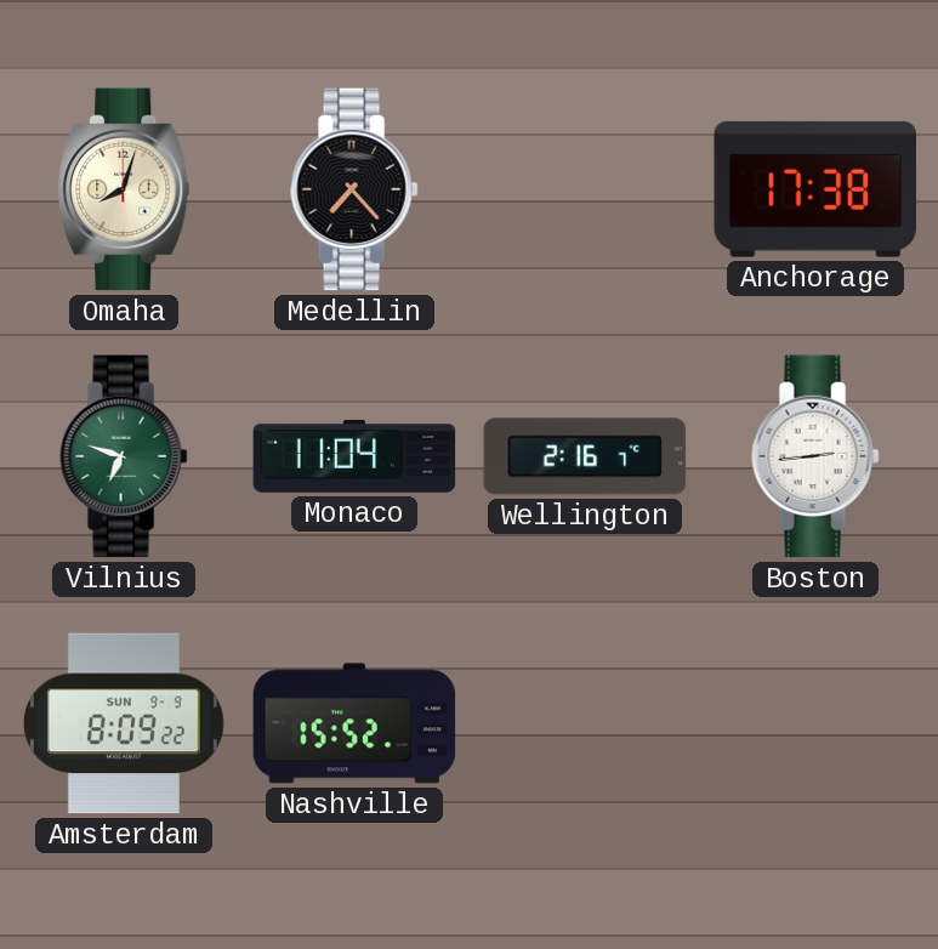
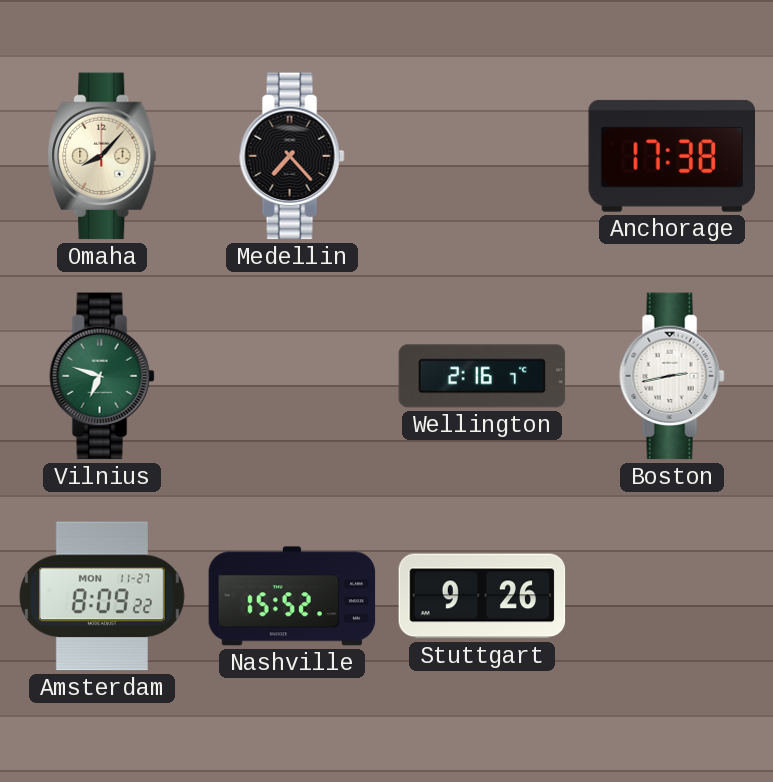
Omaha: 8:03 -> 8:07
Monaco: 11:04 -> none
Boston: 2:44 -> 2:43
Amsterdam date: SUN 9-9 -> MON 11-27
Stuttgart: none -> 9:26
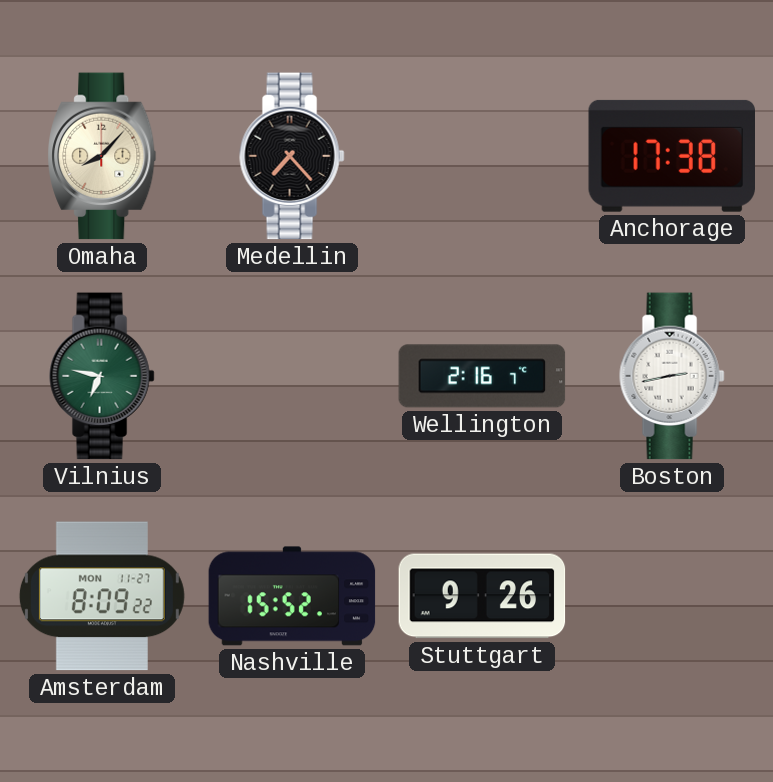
Vilnius: 6:48 -> 6:47
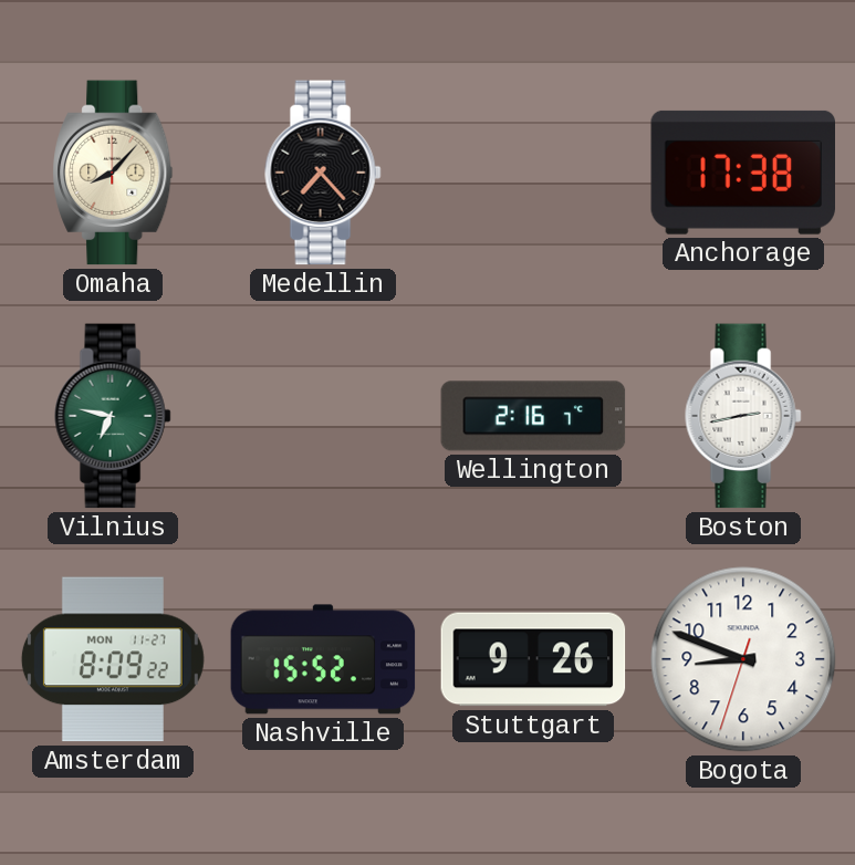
Bogota: none -> 8:48
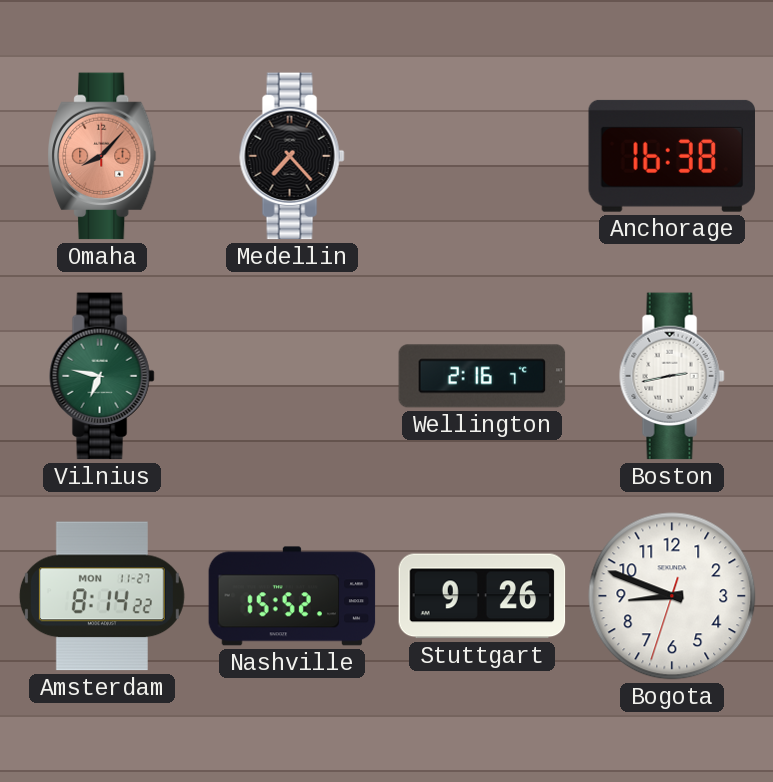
Omaha dial: cream -> salmon
Anchorage: 17:38 -> 16:38
Amsterdam: 8:09 -> 8:14
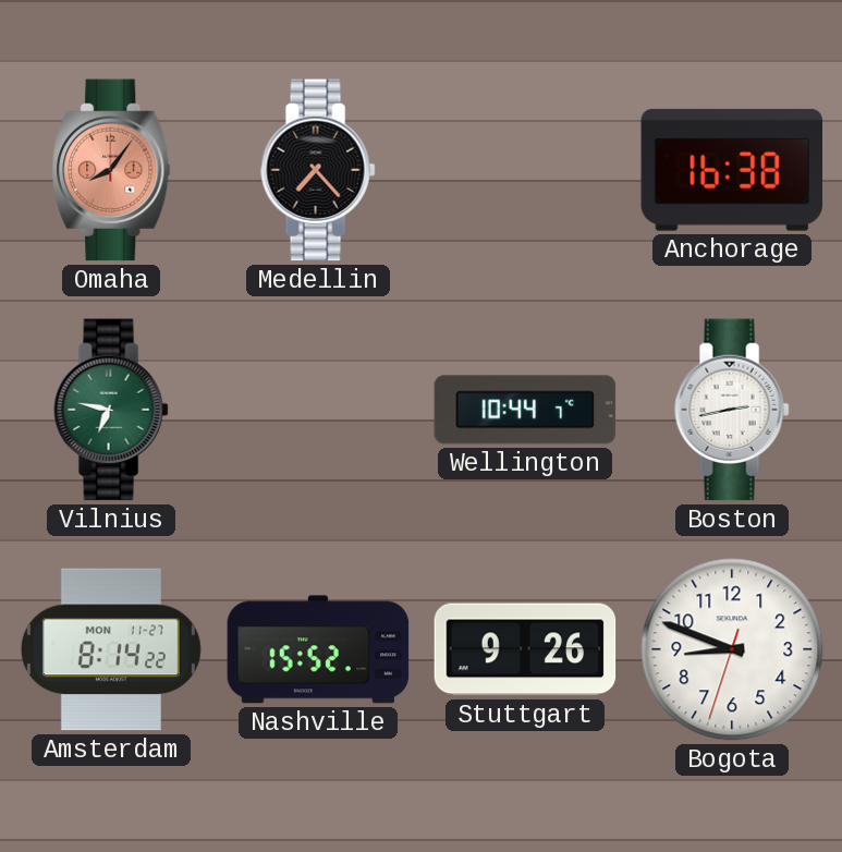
Omaha: 8:07 -> 8:06
Wellington: 2:16 -> 10:44
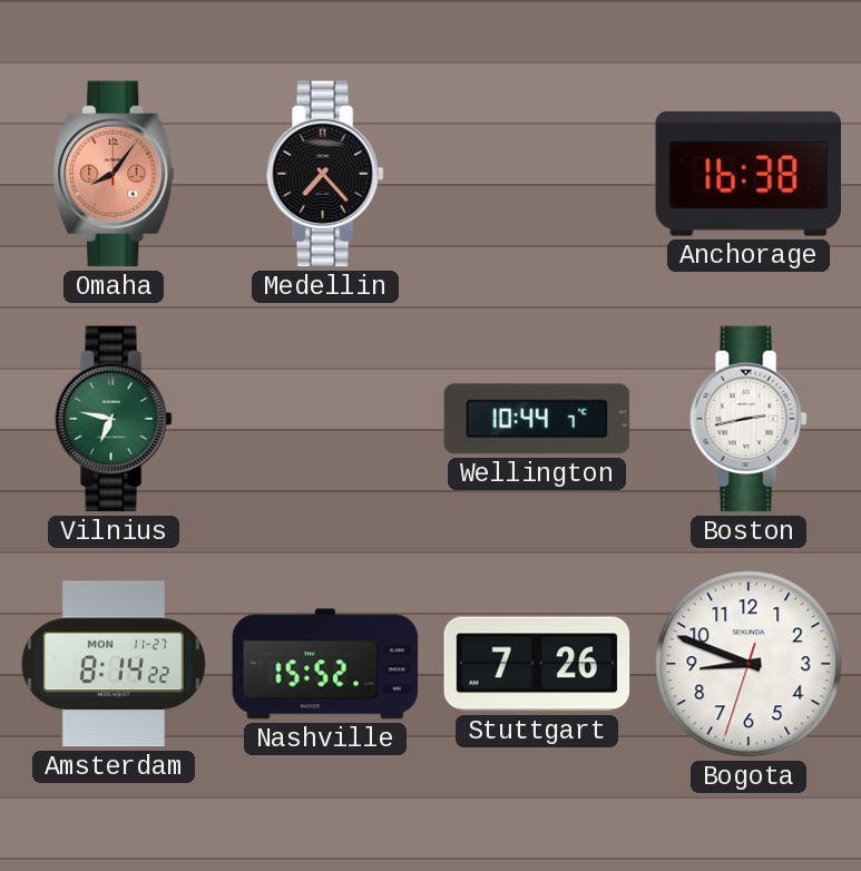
Stuttgart: 9:26 -> 7:26
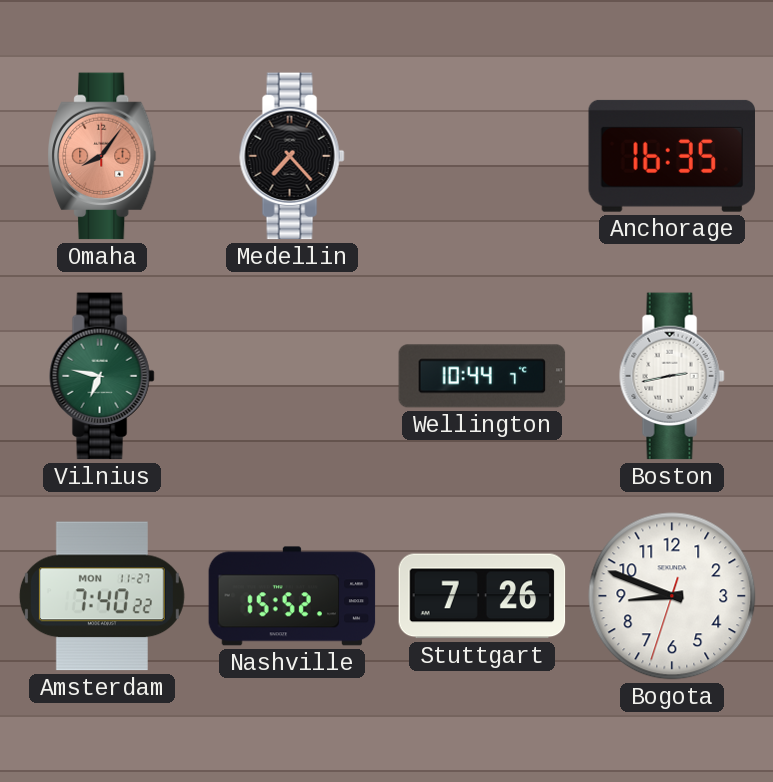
Anchorage: 16:38 -> 16:35
Amsterdam: 8:14 -> 7:40
